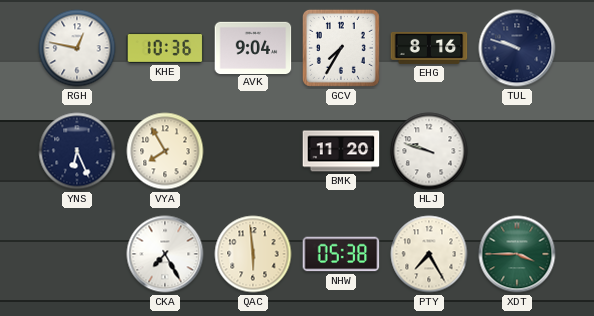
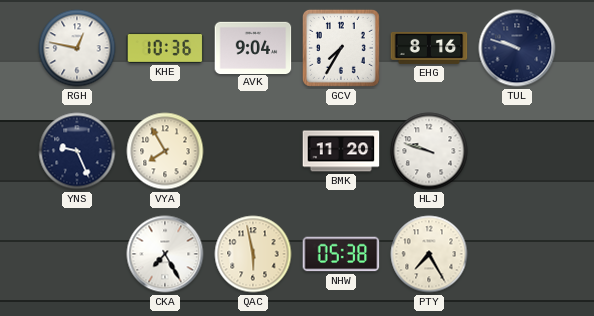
YNS: 6:26 -> 9:26
QAC: 5:59 -> 5:58
XDT: 3:45 -> none
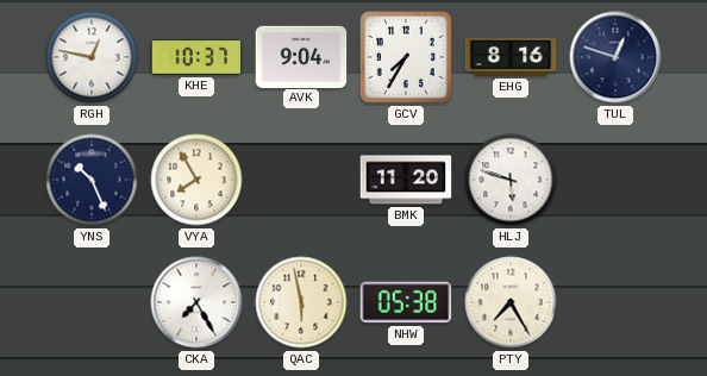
KHE: 10:36 -> 10:37
TUL: 9:48 -> 12:48
YNS: 9:26 -> 10:26
HLJ: 9:48 -> 5:48
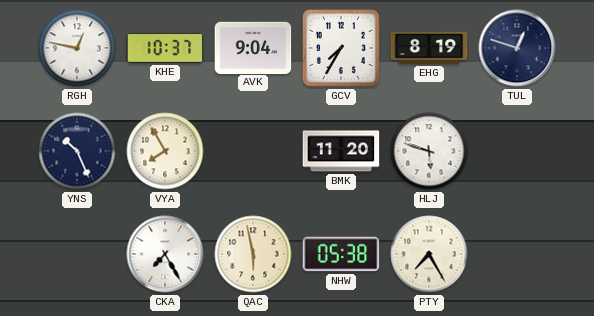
EHG: 8:16 -> 8:19
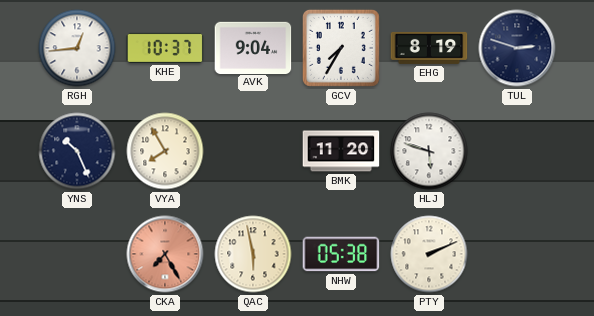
RGH: 12:47 -> 12:44
TUL: 12:48 -> 2:48
CKA dial: white -> salmon
PTY: 7:25 -> 2:11
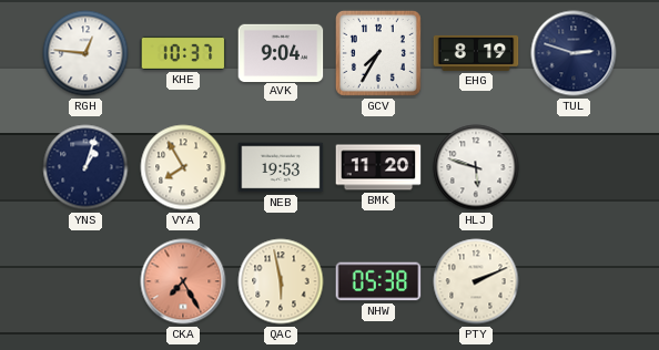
RGH: 12:44 -> 12:46
YNS: 10:26 -> 1:03
NEB: none -> 19:53
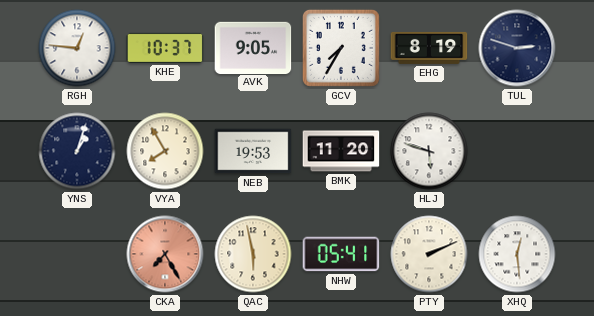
AVK: 9:04 -> 9:05
NHW: 05:38 -> 05:41
XHQ: none -> 12:29
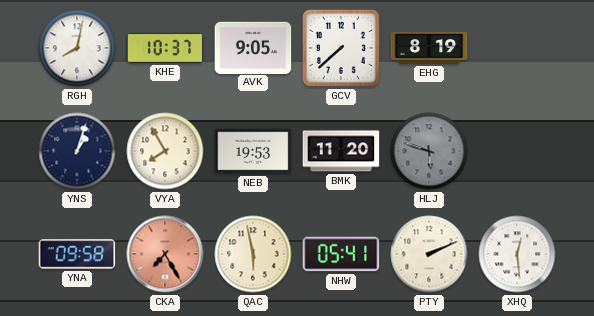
RGH: 12:46 -> 8:02
GCV: 7:35 -> 7:38
TUL: 2:48 -> none
HLJ dial: white -> grey
YNA: none -> 09:58
